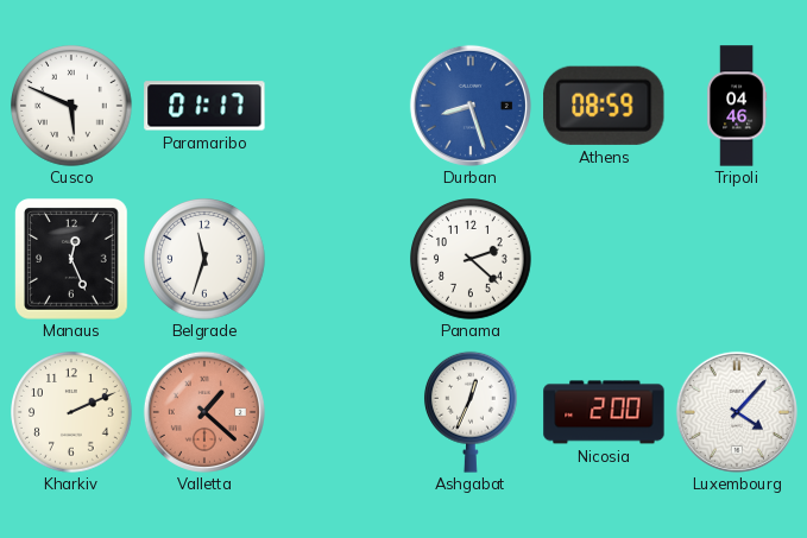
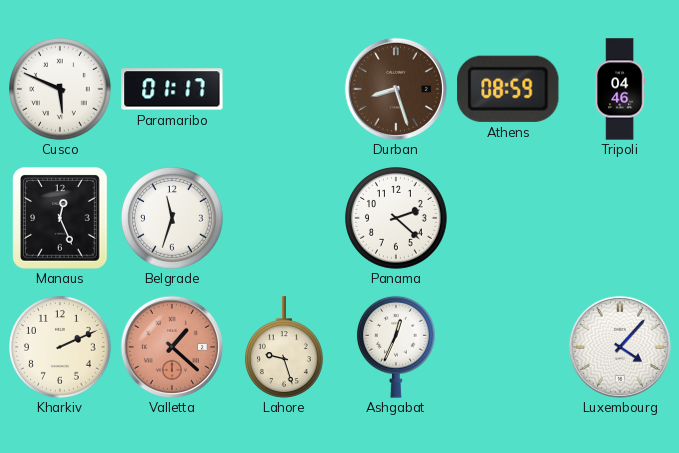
Durban dial: blue -> brown
Lahore: none -> 9:27
Nicosia: 2:00 -> none
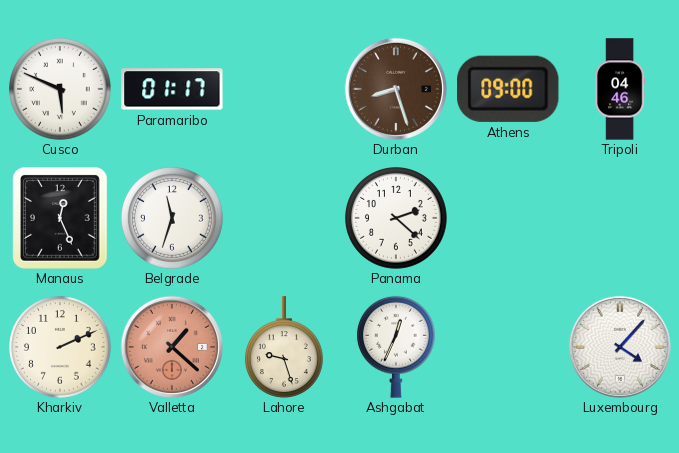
Athens: 08:59 -> 09:00
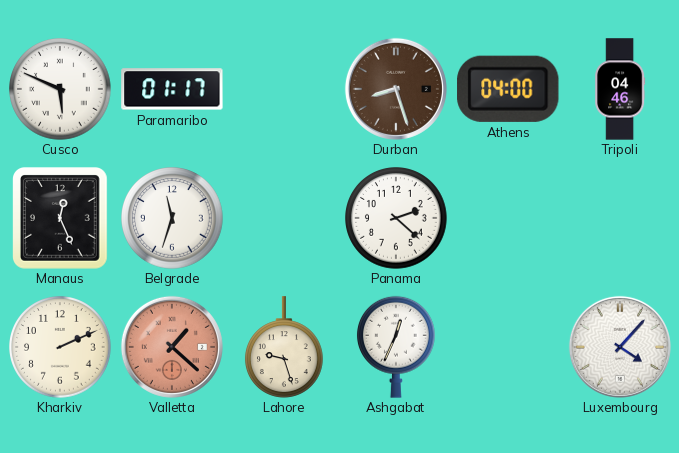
Athens: 09:00 -> 04:00
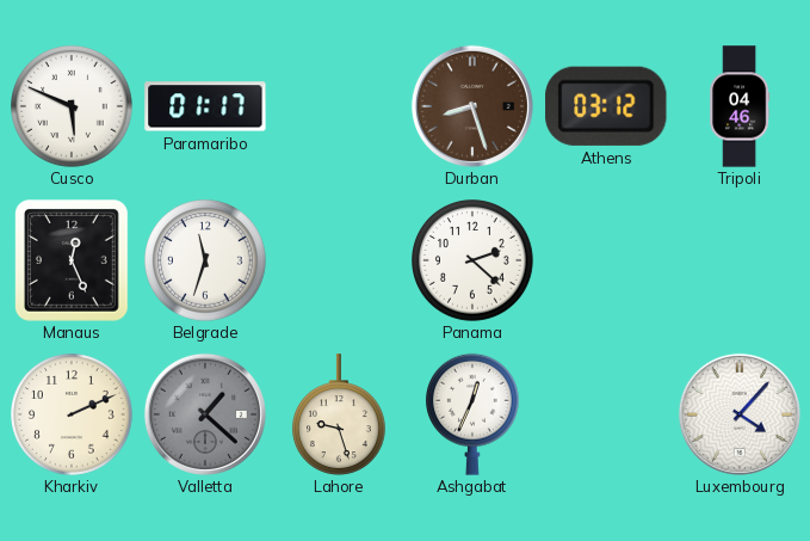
Athens: 04:00 -> 03:12
Valletta dial: salmon -> grey
